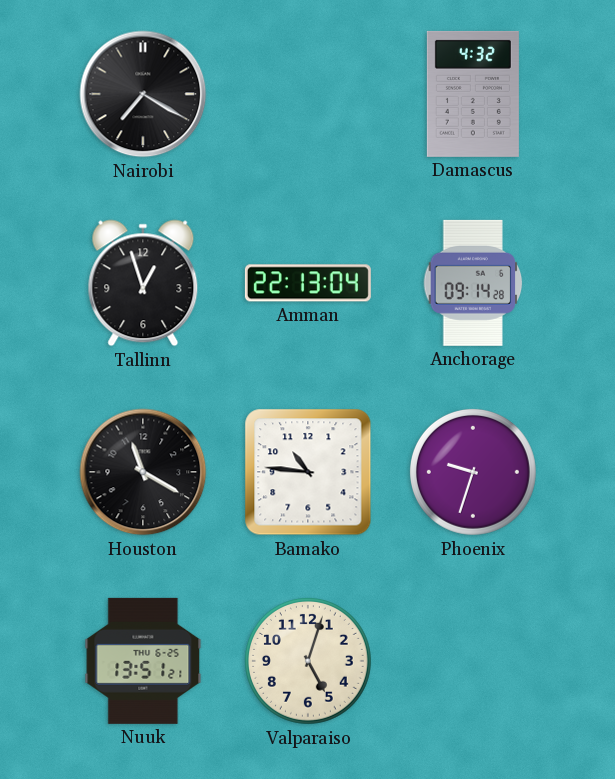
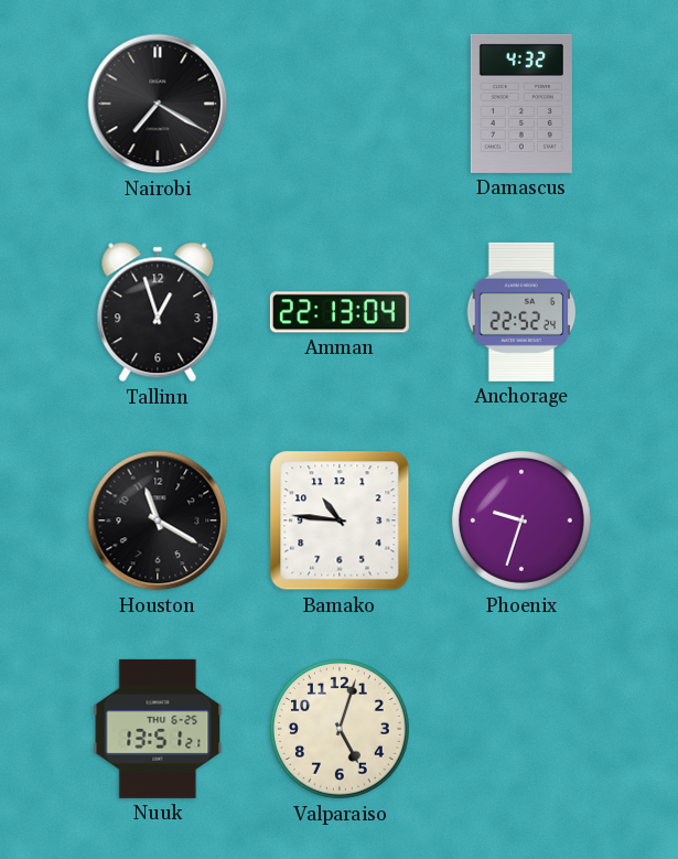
Anchorage: 09:14 -> 22:52
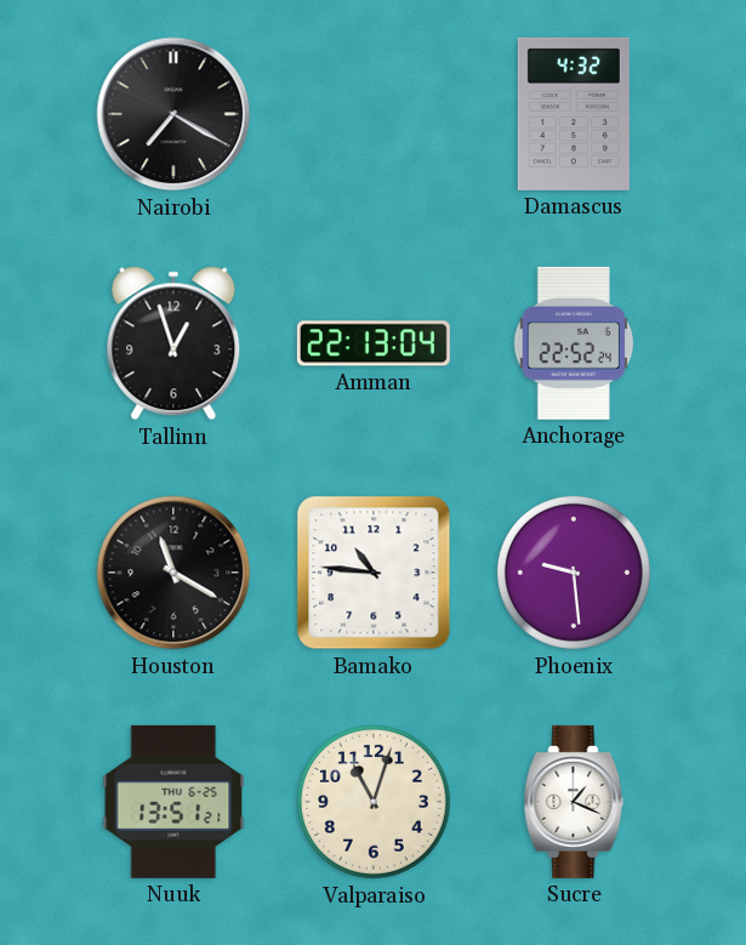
Phoenix: 9:33 -> 9:29
Valparaiso: 5:03 -> 11:03
Sucre: none -> 1:19
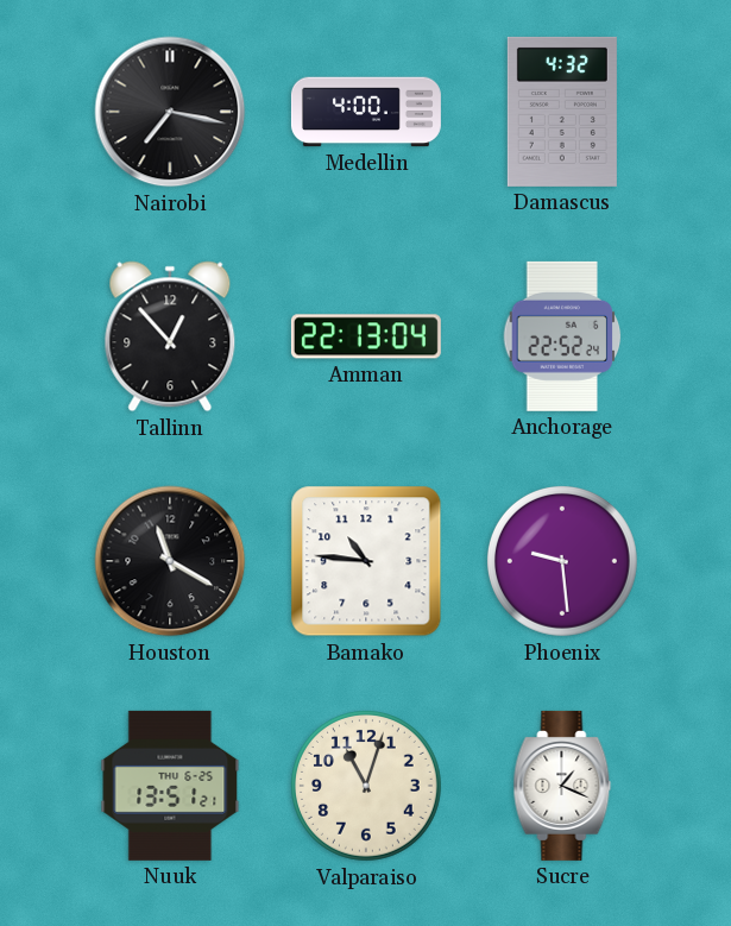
Nairobi: 7:20 -> 7:17
Medellin: none -> 4:00
Tallinn: 12:57 -> 12:53
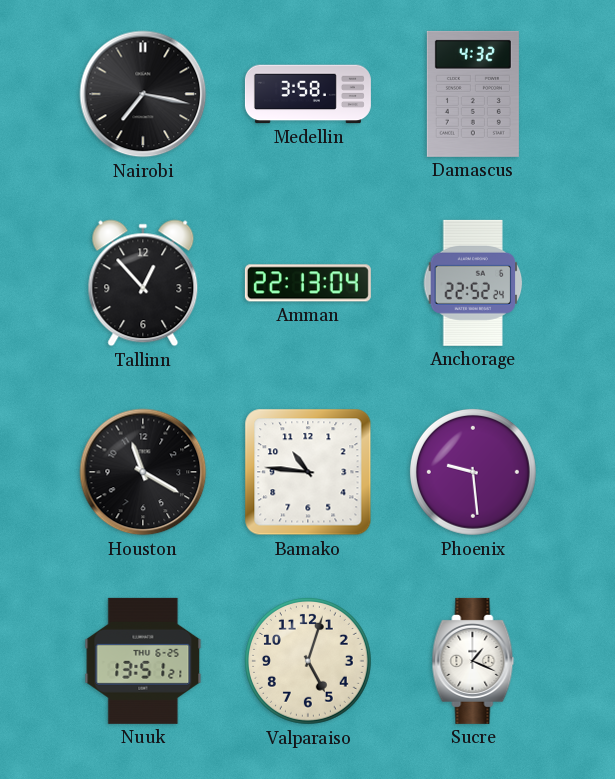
Medellin: 4:00 -> 3:58
Valparaiso: 11:03 -> 5:03
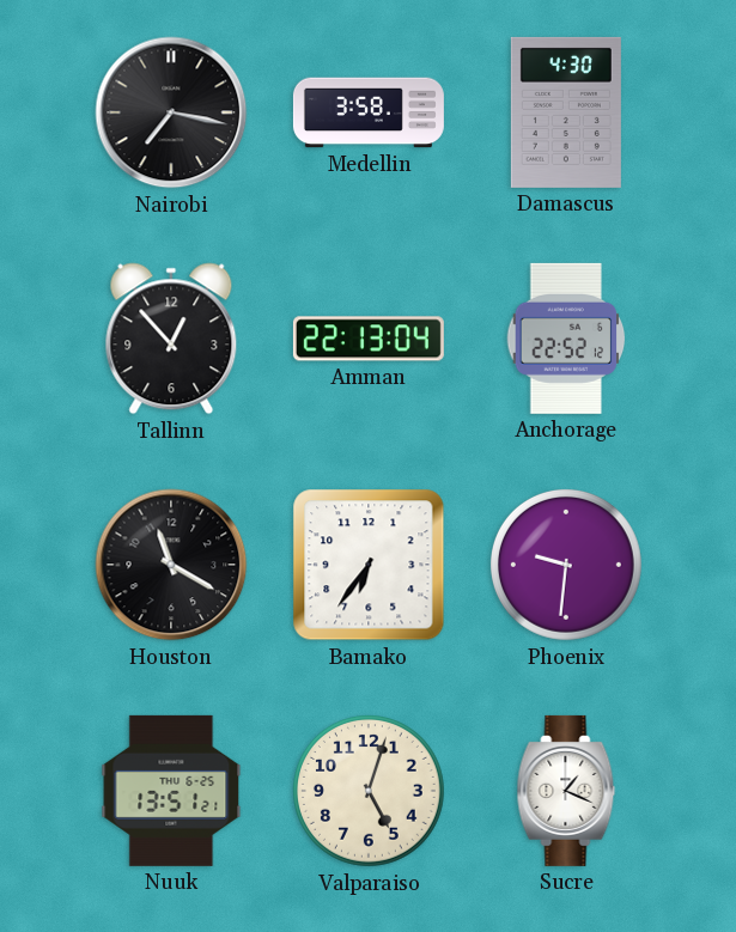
Damascus: 4:32 -> 4:30
Anchorage: 22:52:24 -> 22:52:12
Bamako: 10:46 -> 6:36
Phoenix: 9:29 -> 9:31
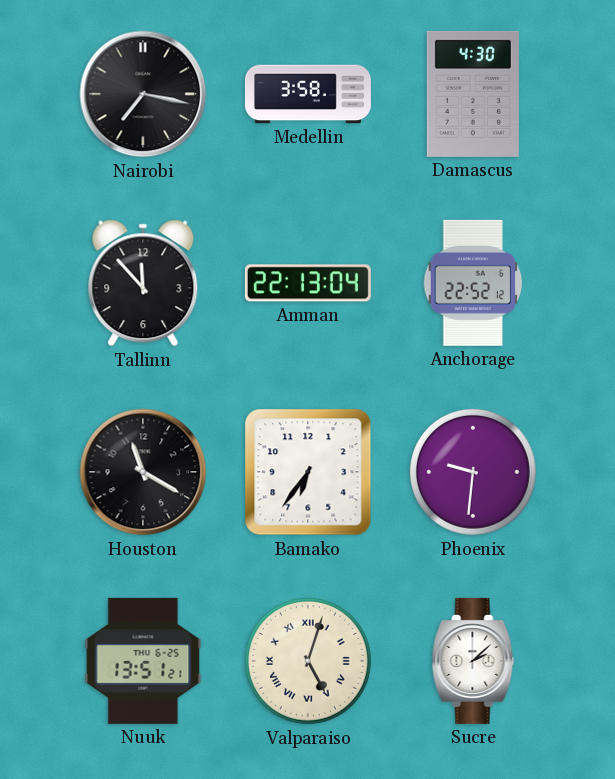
Tallinn: 12:53 -> 11:53
Valparaiso numerals: Arabic -> Roman
Sucre: 1:19 -> 2:08
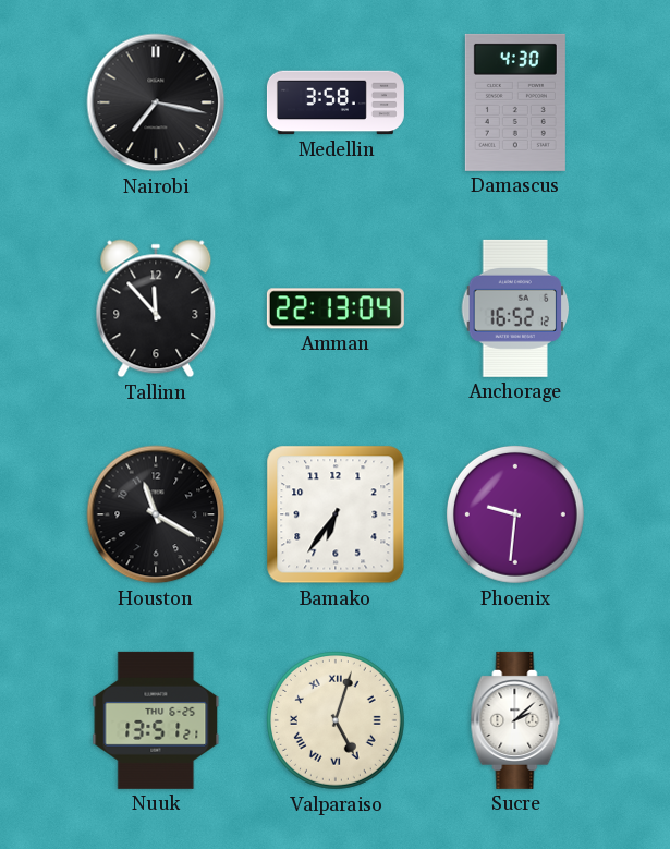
Anchorage: 22:52 -> 16:52
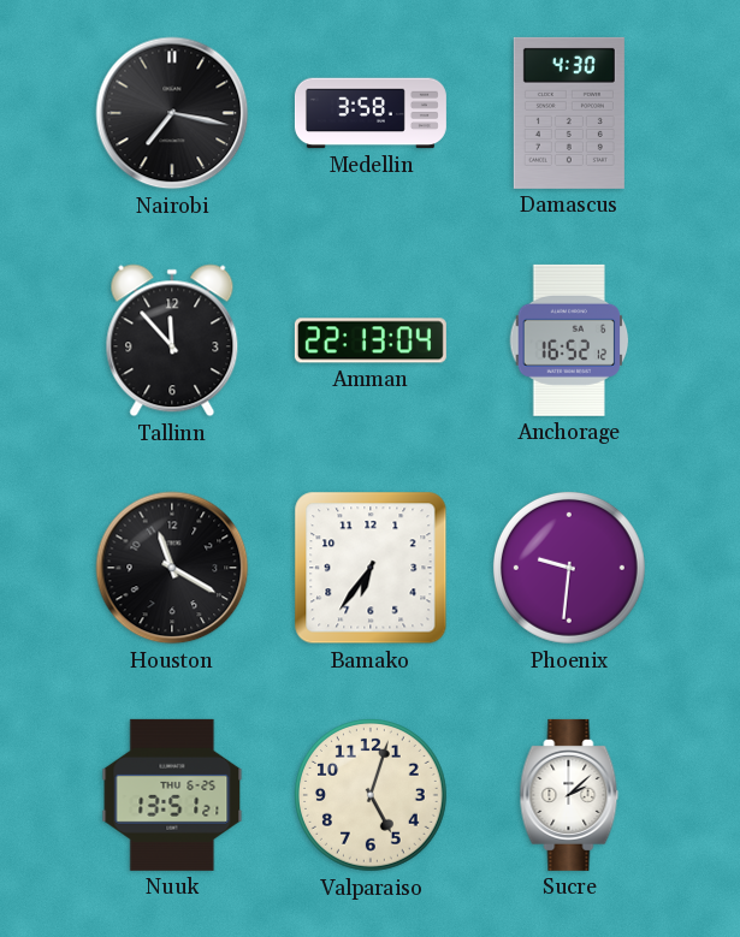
Valparaiso numerals: Roman -> Arabic
